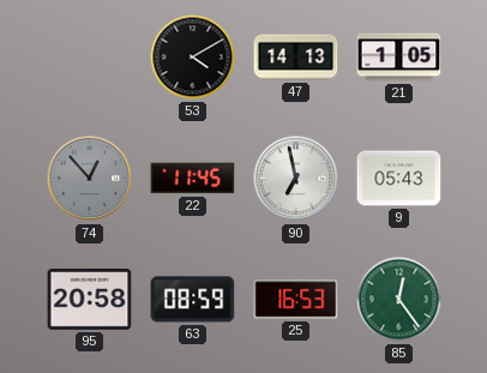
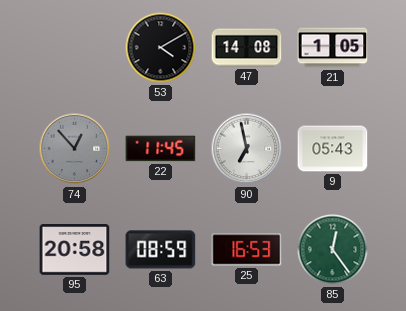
47: 14:13 -> 14:08
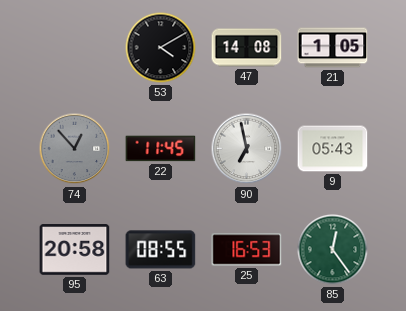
63: 08:59 -> 08:55
